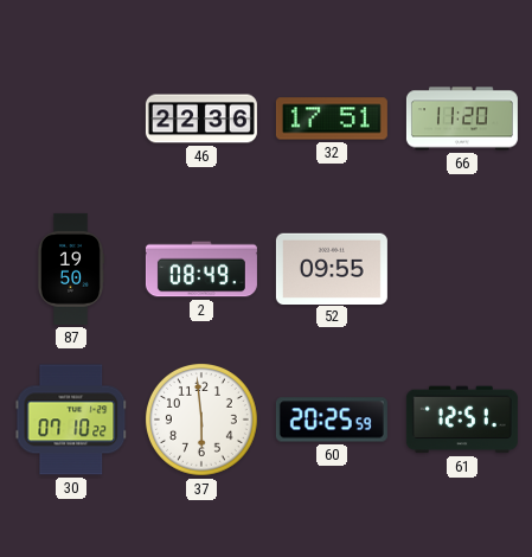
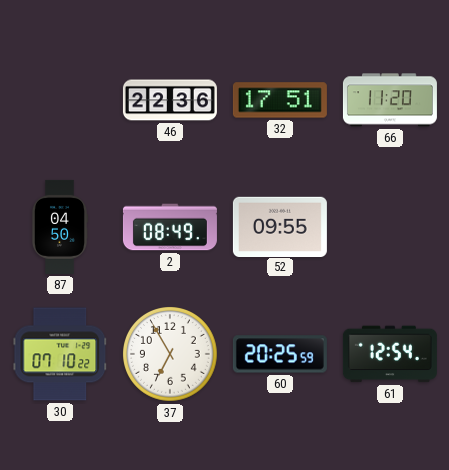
87: 19:50 -> 04:50
37: 5:59 -> 6:55
61: 12:51 -> 12:54
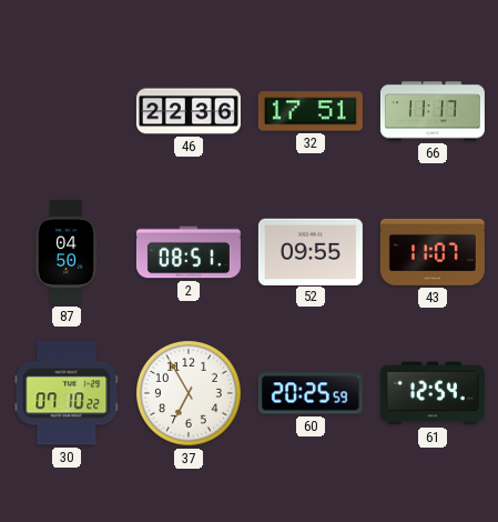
66: 11:20 -> 11:17
2: 08:49 -> 08:51
43: none -> 11:07
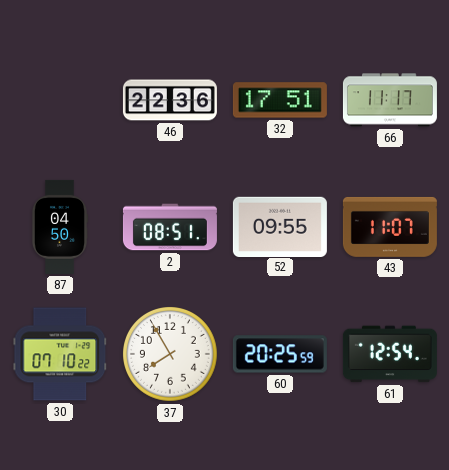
37: 6:55 -> 7:55
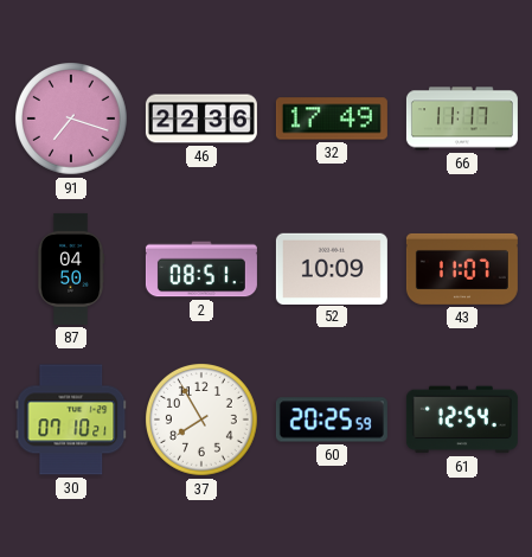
91: none -> 7:18
32: 17:51 -> 17:49
52: 09:55 -> 10:09
30: 07:10:22 -> 07:10:21
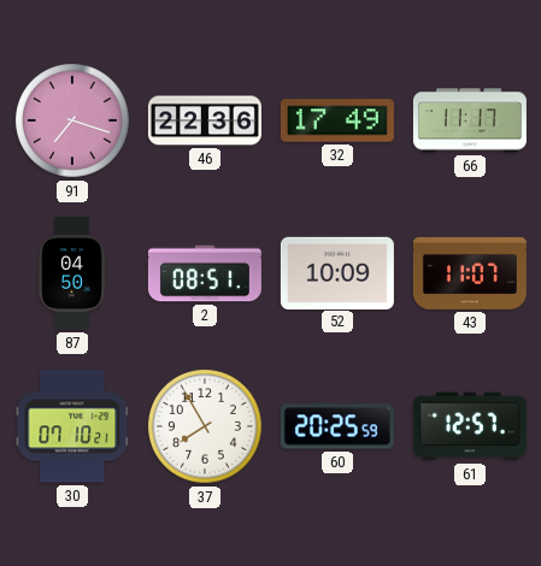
61: 12:54 -> 12:57
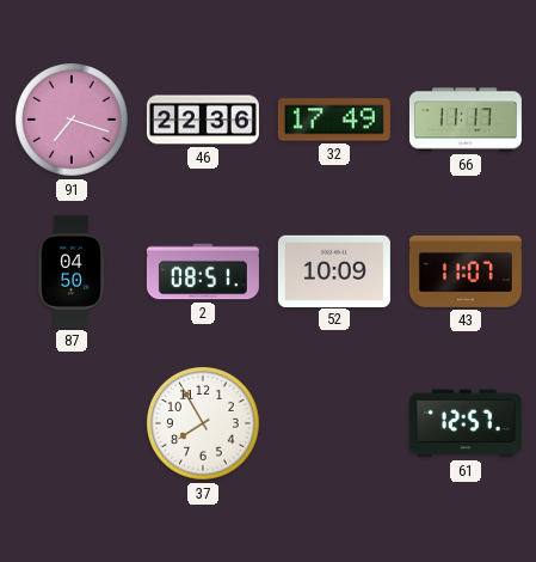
30: 07:10 -> none
60: 20:25 -> none
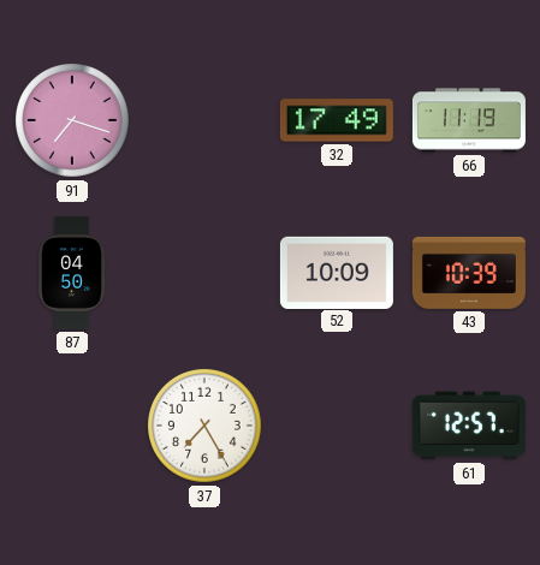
46: 22:36 -> none
66: 11:17 -> 11:19
2: 08:51 -> none
43: 11:07 -> 10:39
37: 7:55 -> 7:25
